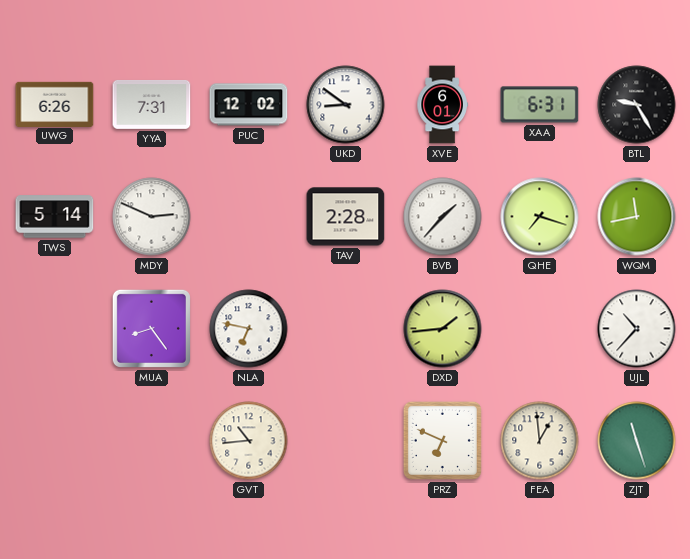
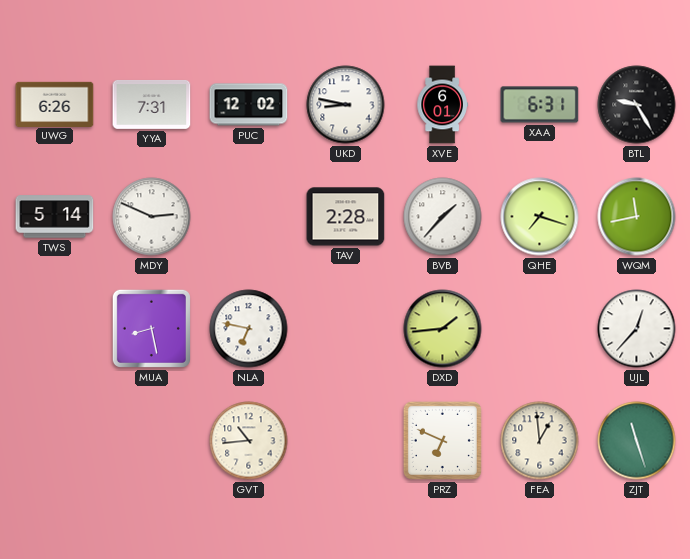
UKD: 8:51 -> 8:47
MUA: 8:24 -> 8:28
UJL: 10:37 -> 12:37
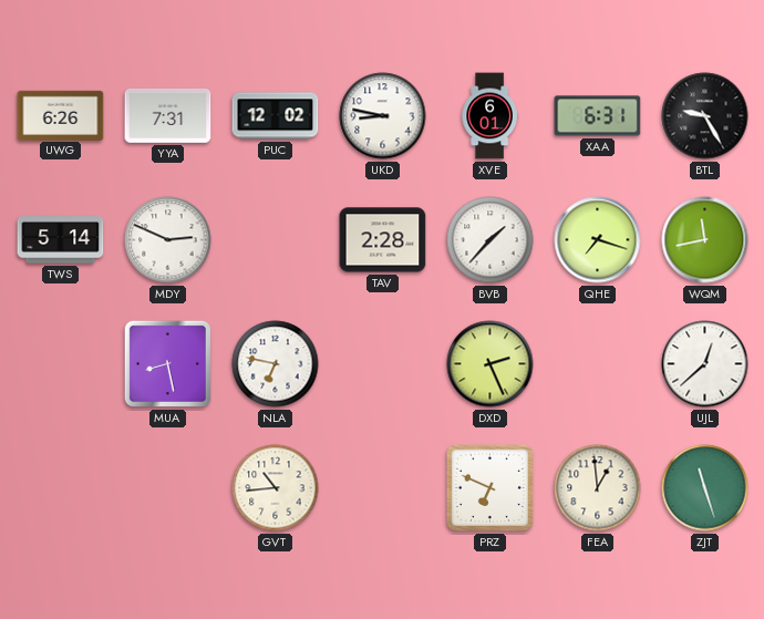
DXD: 1:44 -> 2:26
UJL: 12:37 -> 12:38
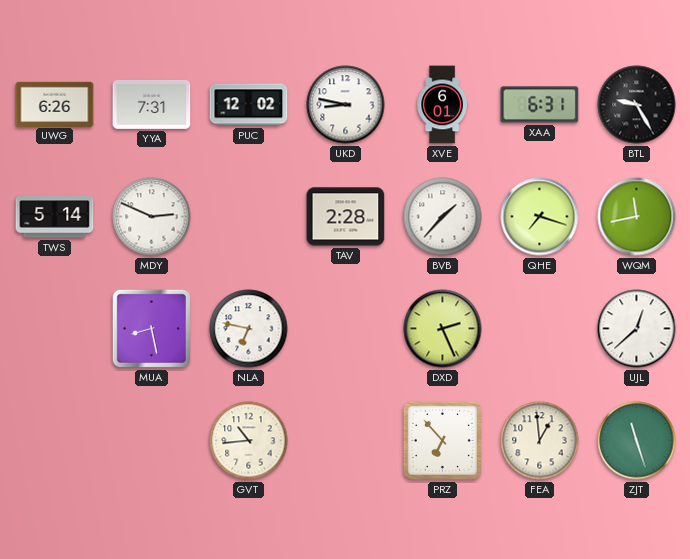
PRZ: 6:49 -> 6:53
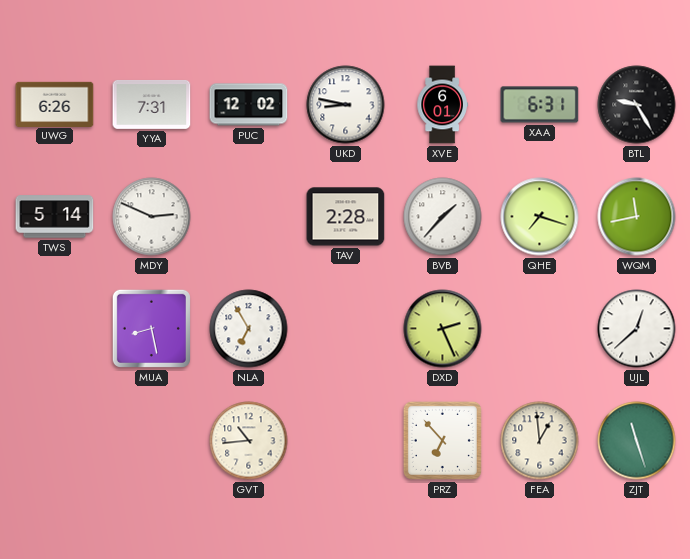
NLA: 6:47 -> 6:55
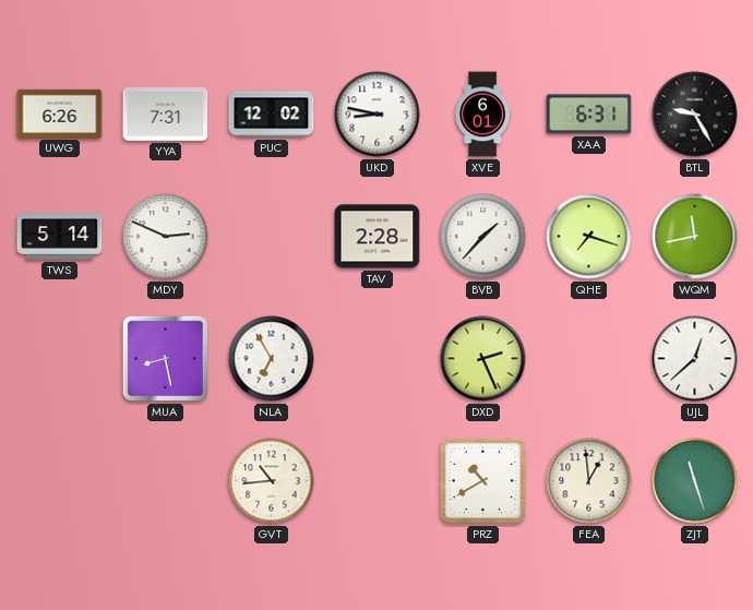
PRZ: 6:53 -> 10:40
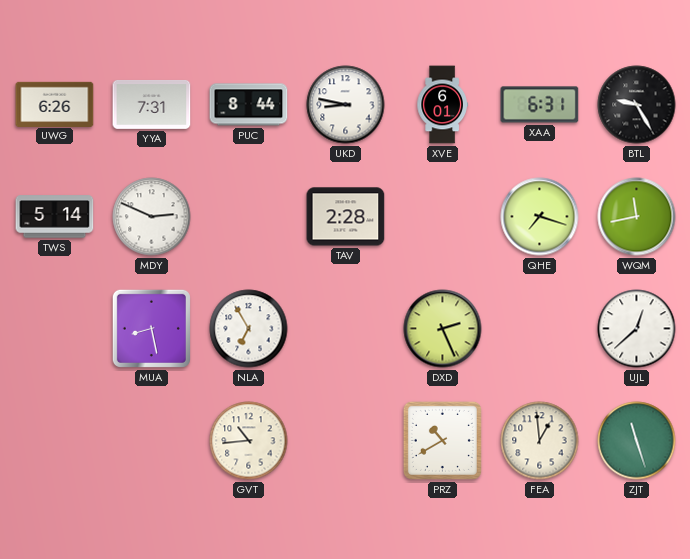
PUC: 12:02 -> 8:44
BVB: 1:37 -> none
